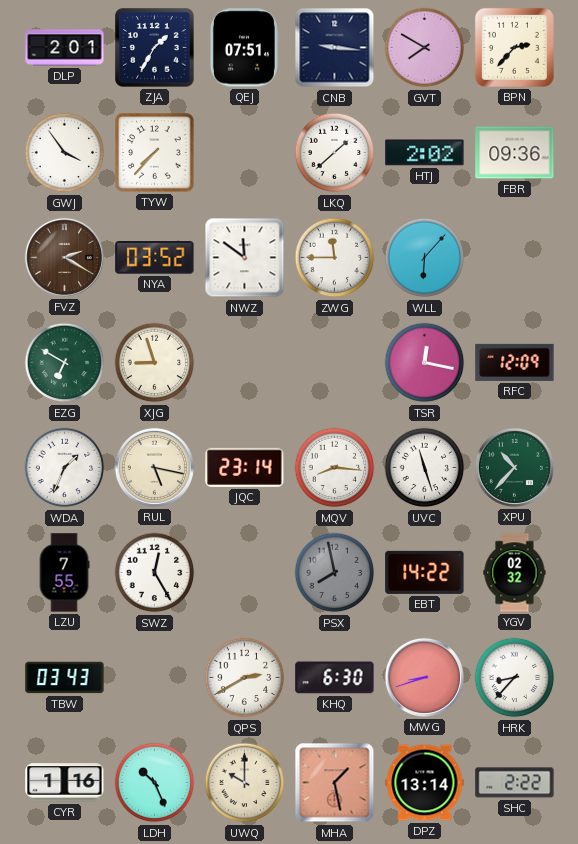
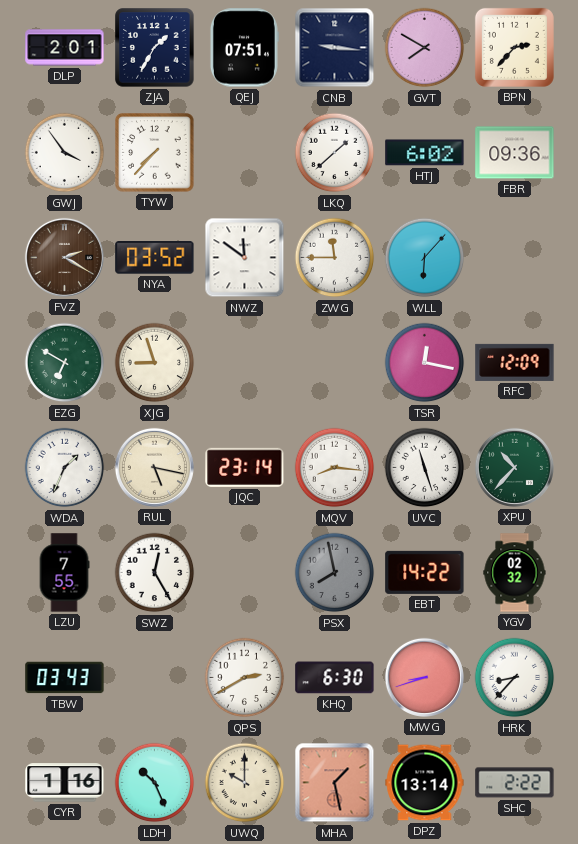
HTJ: 2:02 -> 6:02
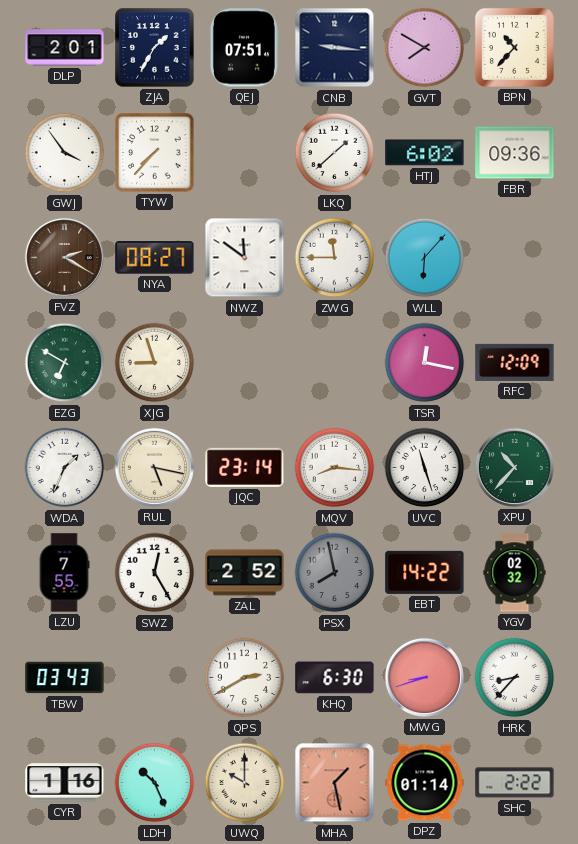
BPN: 2:37 -> 10:37
NYA: 03:52 -> 08:27
ZAL: none -> 2:52
DPZ: 13:14 -> 01:14
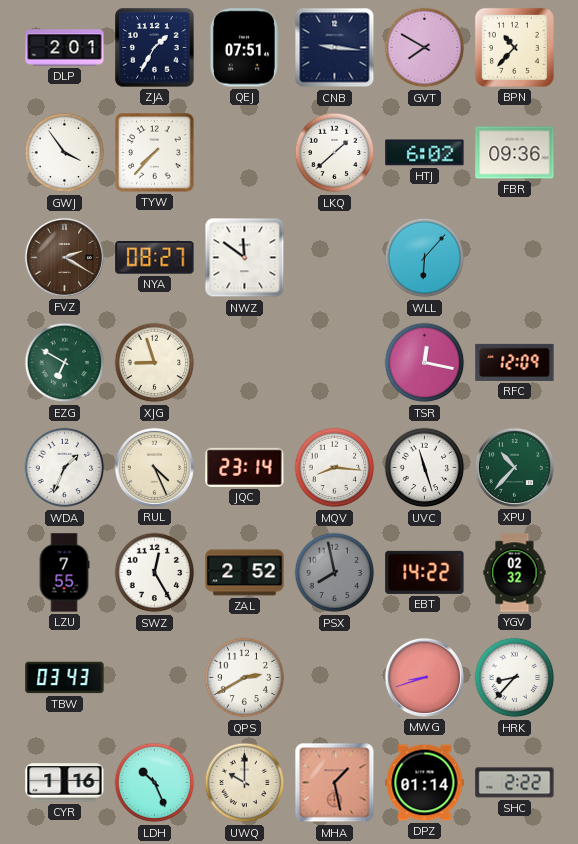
ZWG: 11:45 -> none
RUL: 5:17 -> 4:26
KHQ: 6:30 -> none
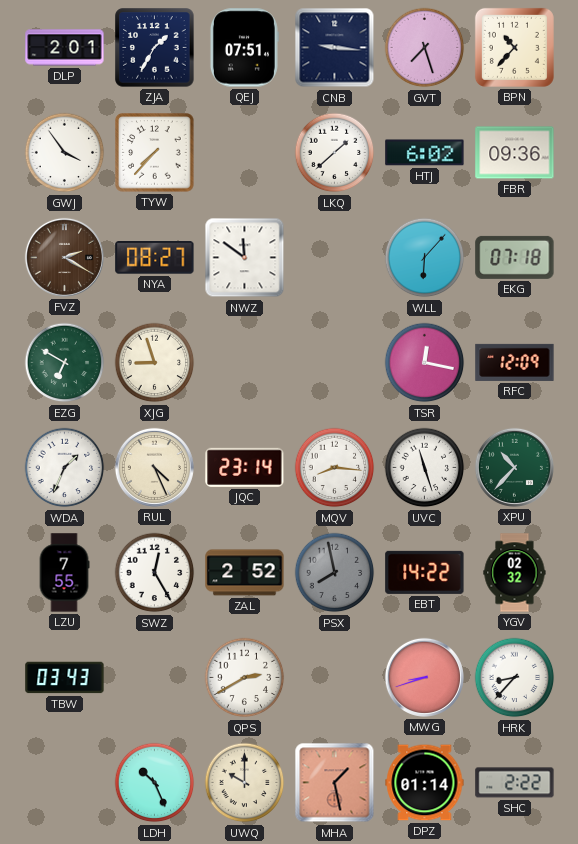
GVT: 7:50 -> 7:27
EKG: none -> 07:18
CYR: 1:16 -> none
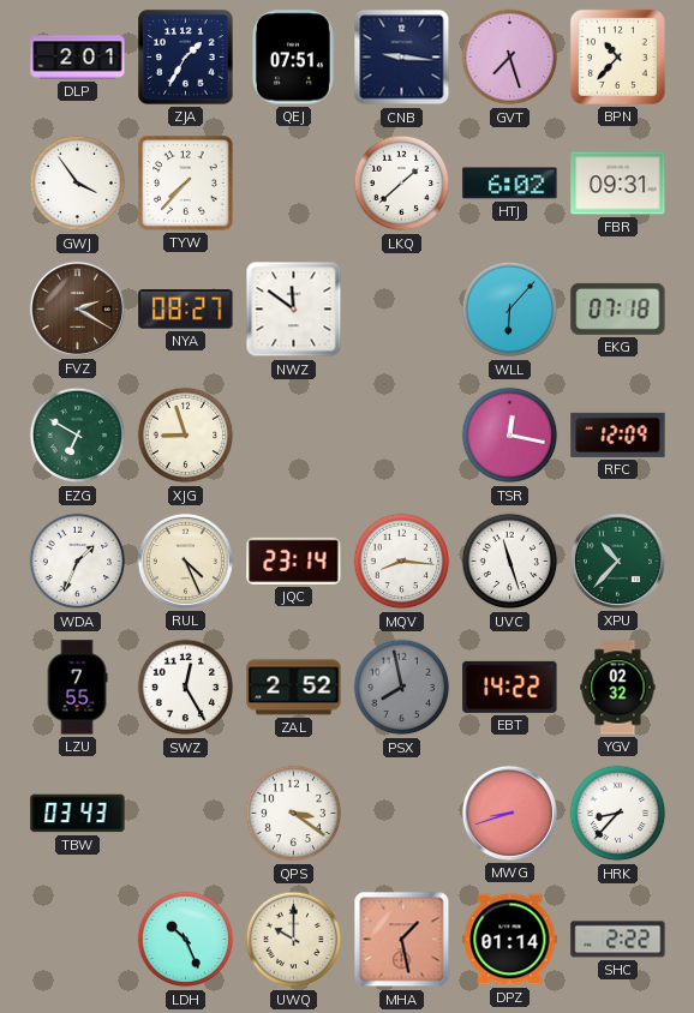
FBR: 09:36 -> 09:31
QPS: 2:40 -> 3:21
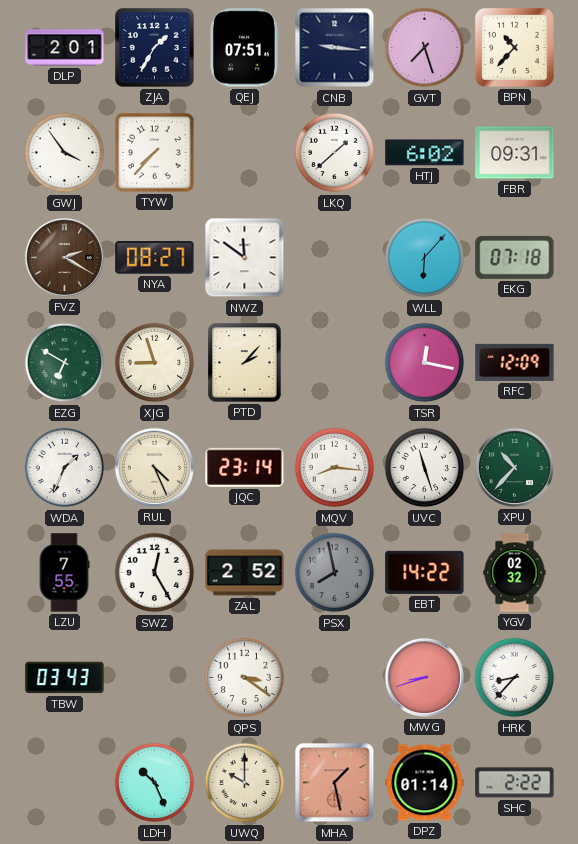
PTD: none -> 2:07
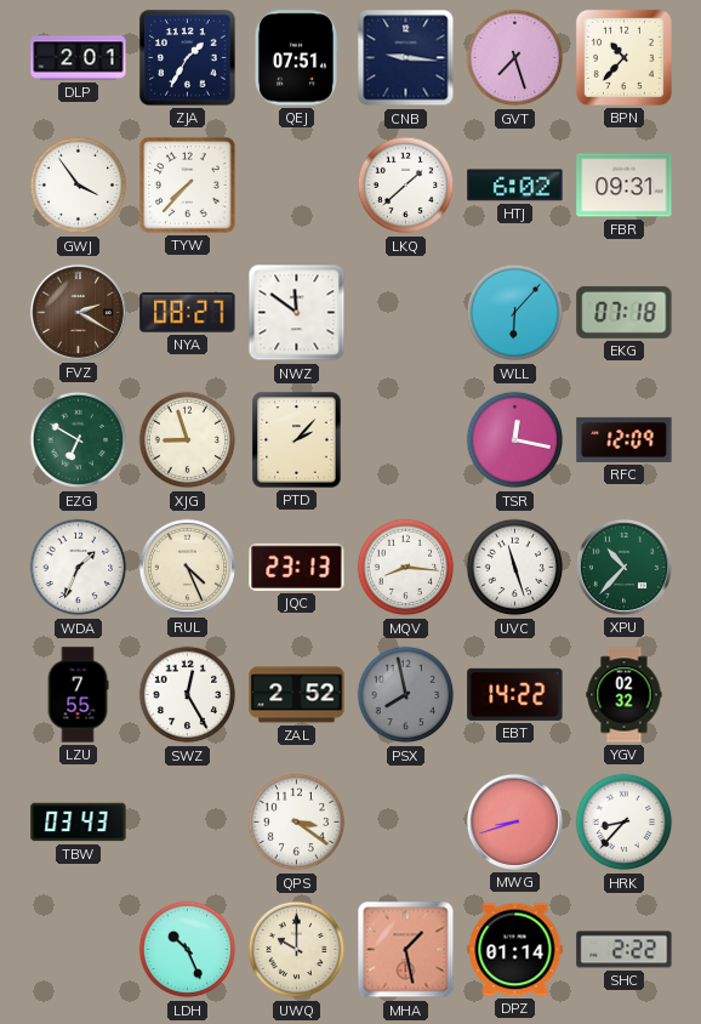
JQC: 23:14 -> 23:13
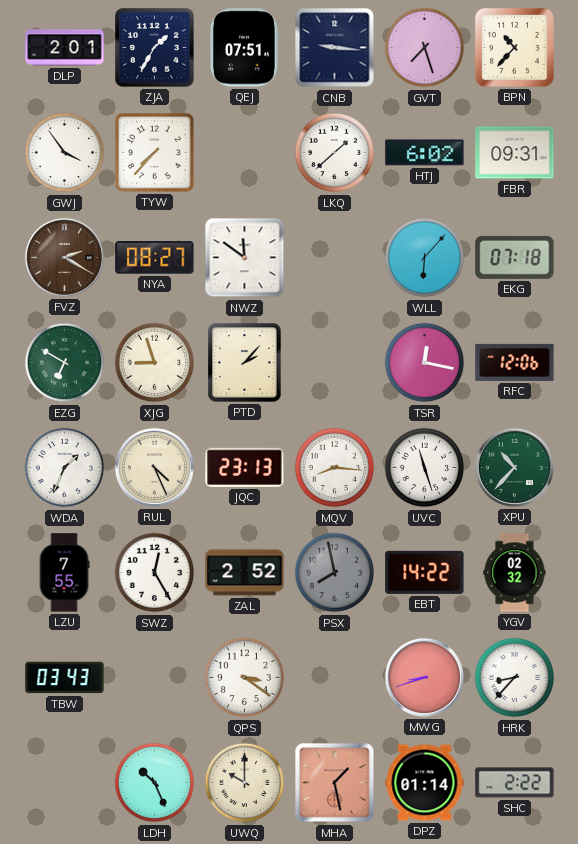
RFC: 12:09 -> 12:06
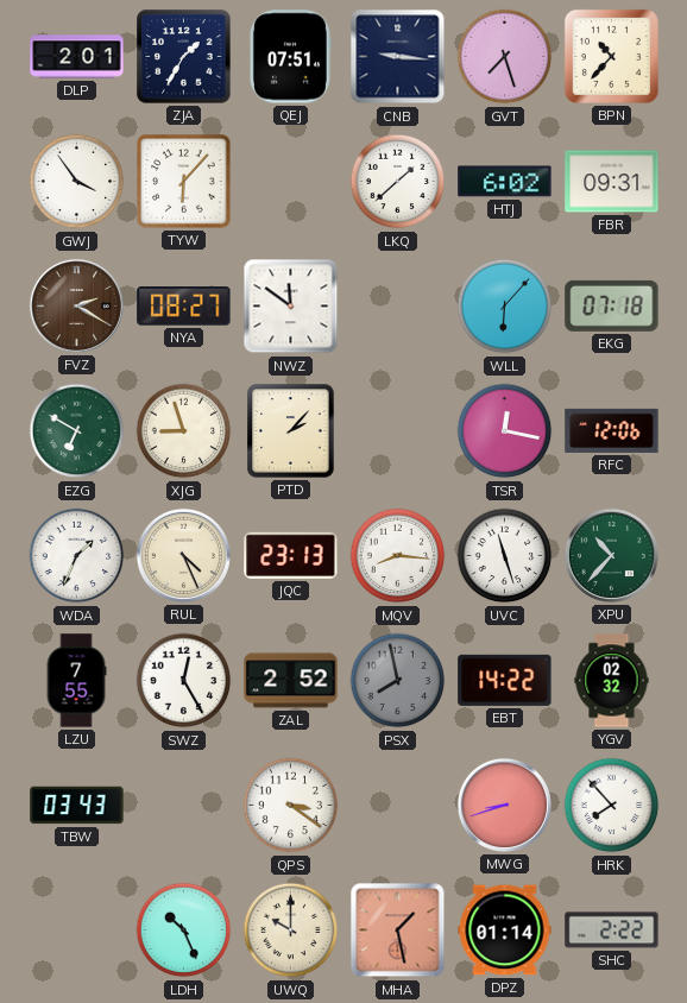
TYW: 7:37 -> 6:07
HRK: 8:37 -> 7:53
